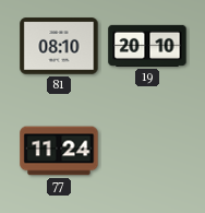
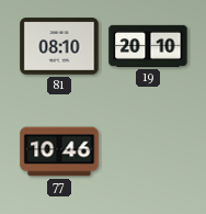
77: 11:24 -> 10:46
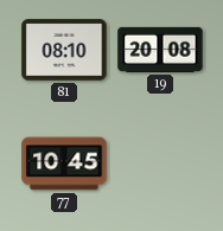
19: 20:10 -> 20:08
77: 10:46 -> 10:45
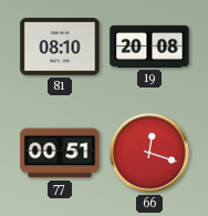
77: 10:45 -> 00:51
66: none -> 12:18
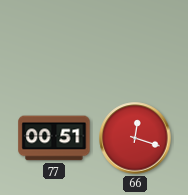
81: 08:10 -> none
19: 20:08 -> none
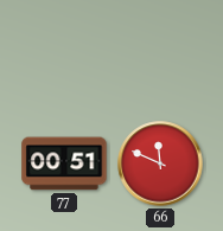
66: 12:18 -> 11:49
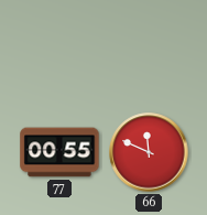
77: 00:51 -> 00:55
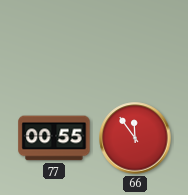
66: 11:49 -> 11:54
